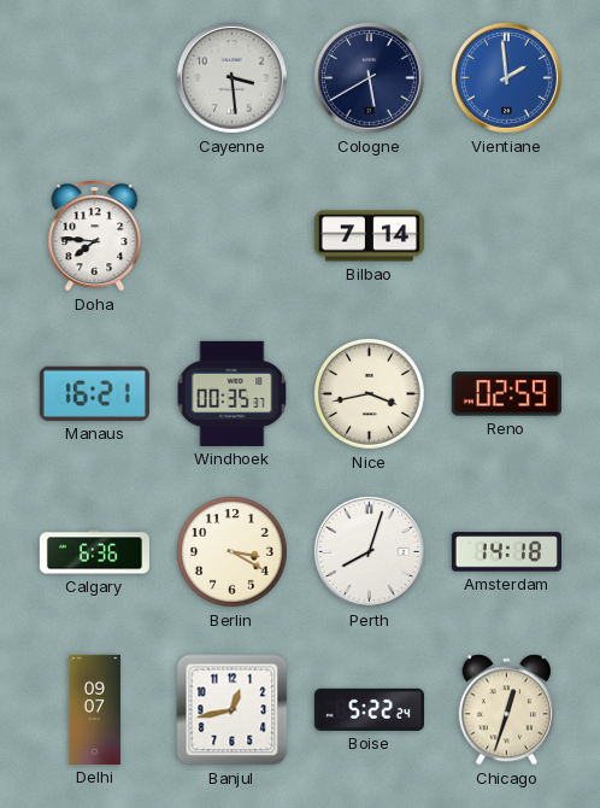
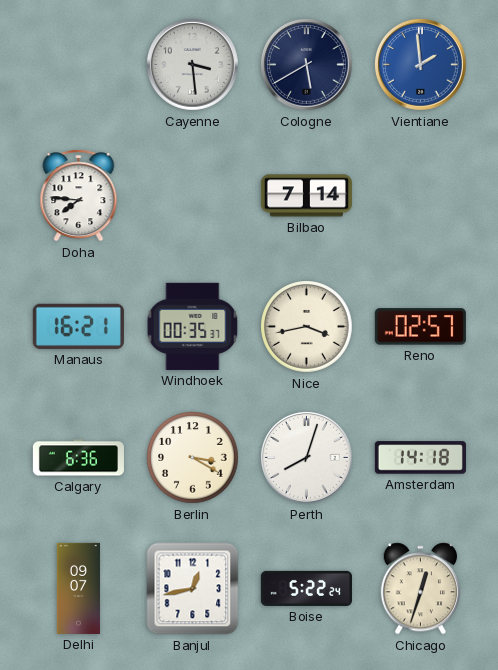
Reno: 02:59 -> 02:57
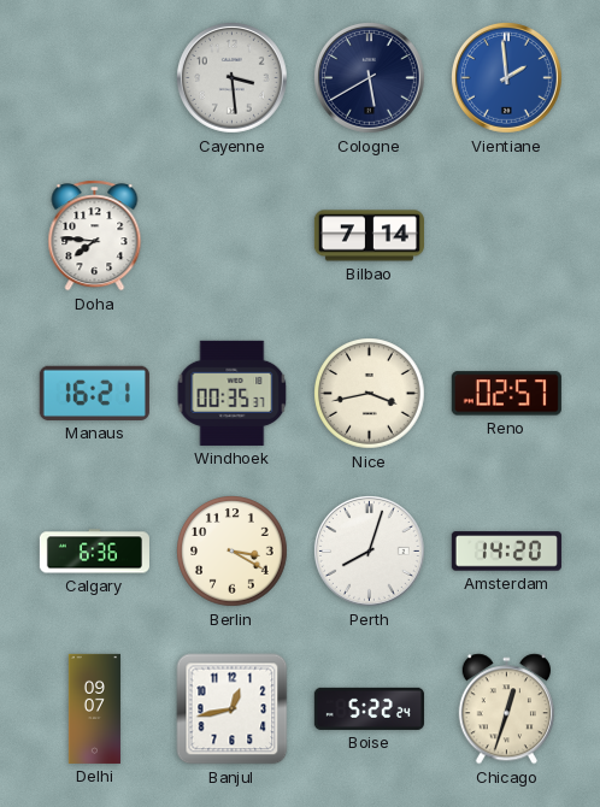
Amsterdam: 14:18 -> 14:20
